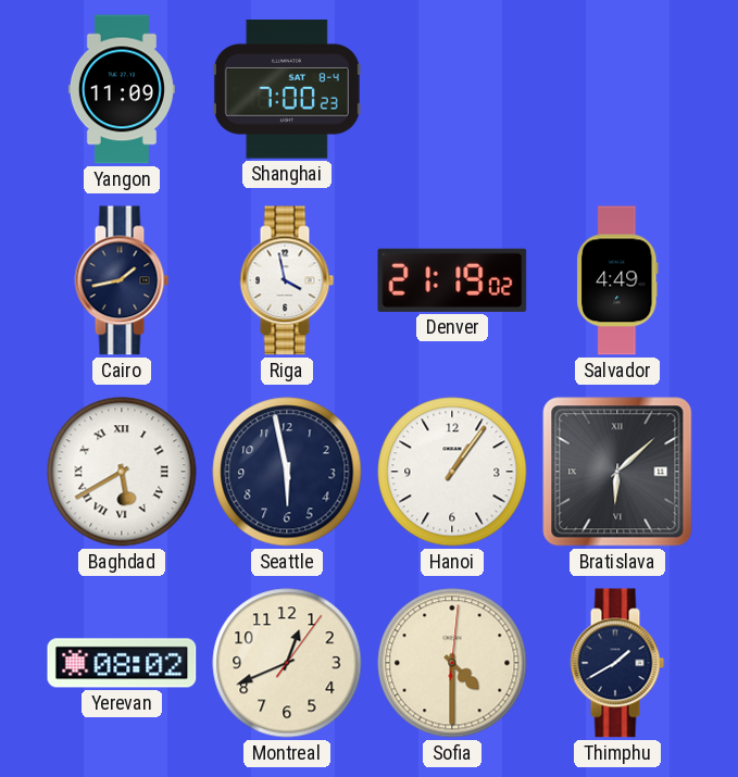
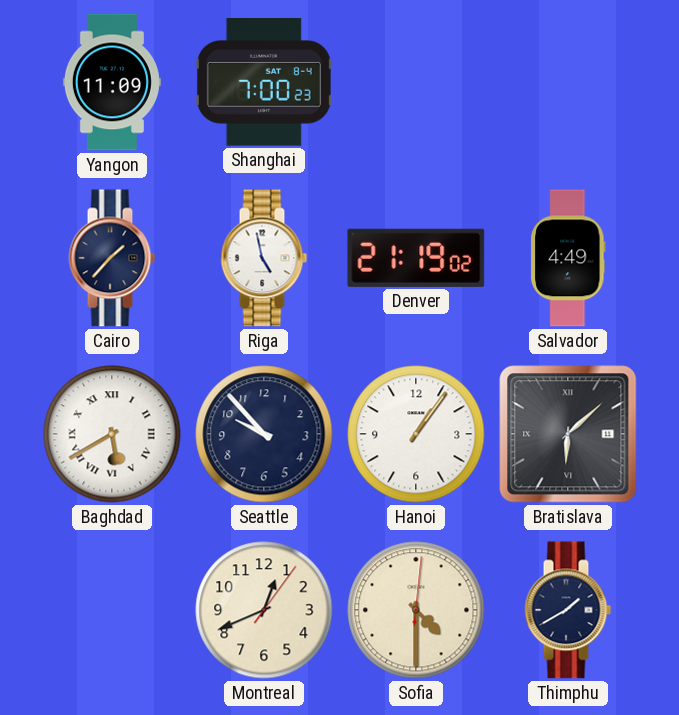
Cairo: 1:43 -> 1:37
Riga: 3:58 -> 4:58
Seattle: 5:58 -> 9:53
Yerevan: 08:02 -> none
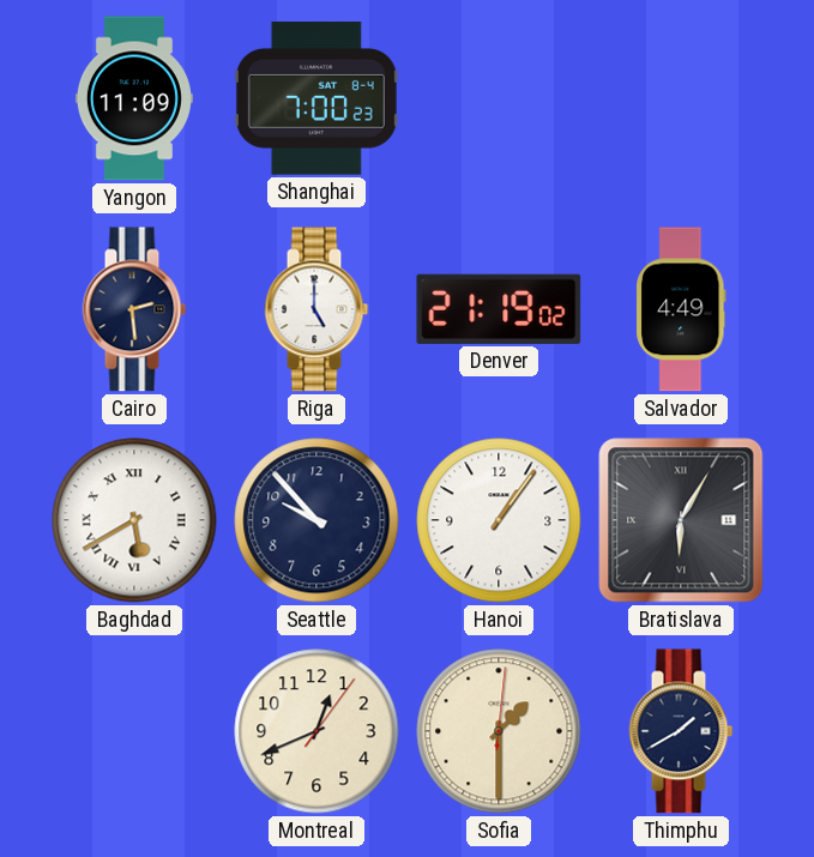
Cairo: 1:37 -> 2:29
Riga: 4:58 -> 5:00
Bratislava: 6:08 -> 6:05
Sofia: 4:30 -> 1:30
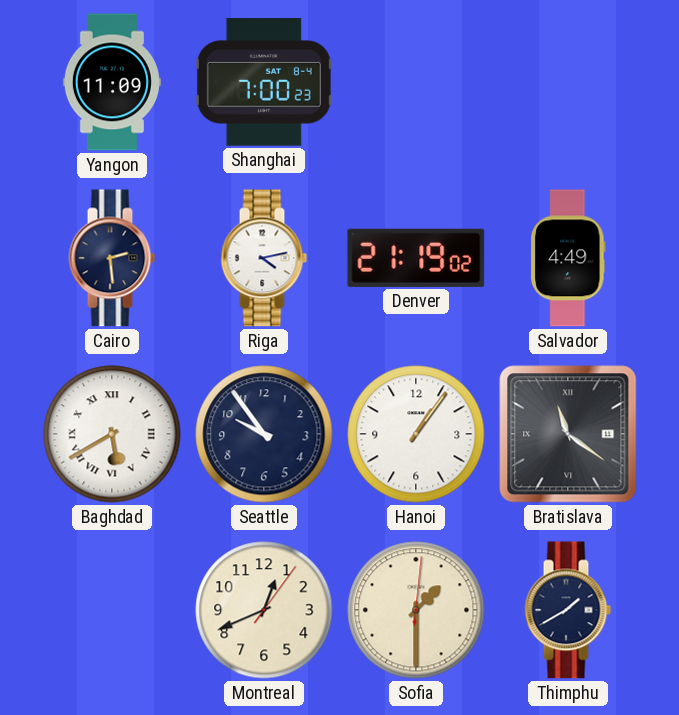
Riga: 5:00 -> 4:13
Seattle: 9:53 -> 9:54
Bratislava: 6:05 -> 11:21
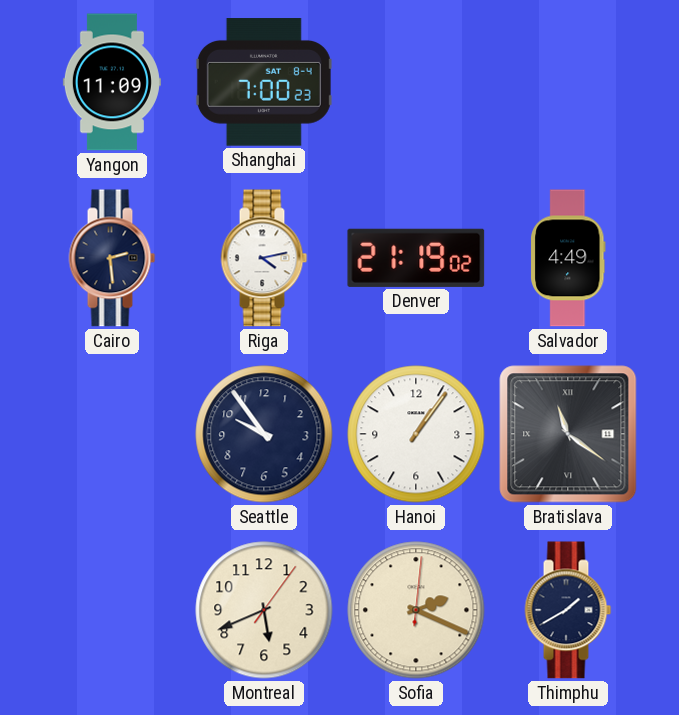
Baghdad: 5:40 -> none
Montreal: 12:41 -> 5:41
Sofia: 1:30 -> 2:19
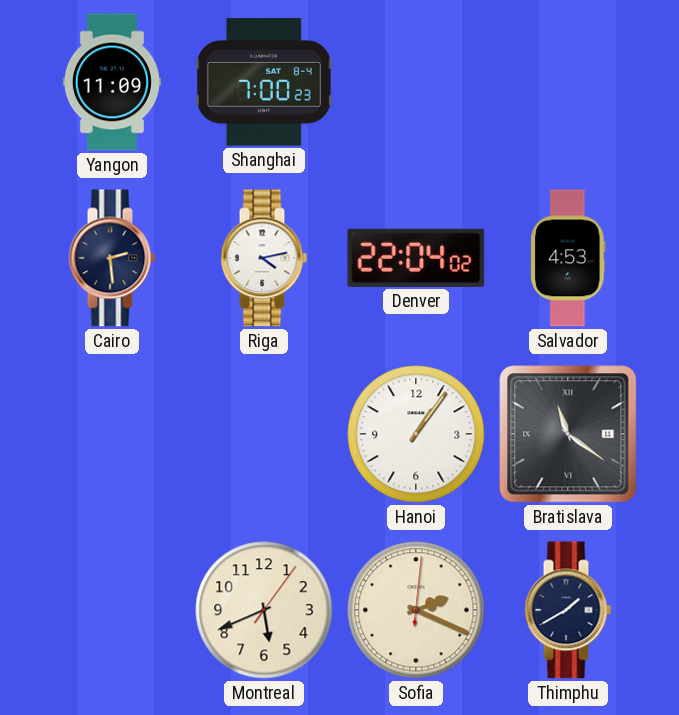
Denver: 21:19 -> 22:04
Salvador: 4:49 -> 4:53
Seattle: 9:54 -> none
